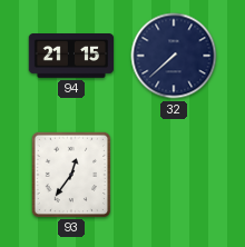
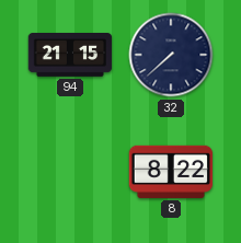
93: 12:36 -> none
8: none -> 8:22
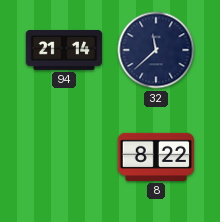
94: 21:15 -> 21:14
32: 7:38 -> 11:38
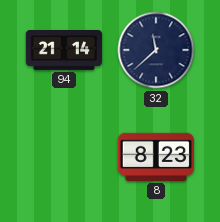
8: 8:22 -> 8:23
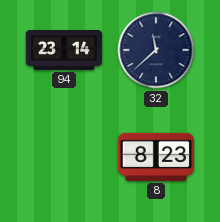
94: 21:14 -> 23:14
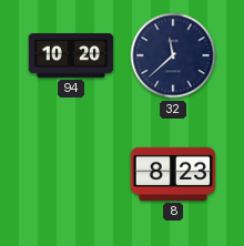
94: 23:14 -> 10:20
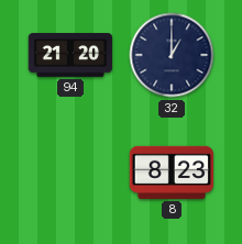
94: 10:20 -> 21:20
32: 11:38 -> 1:00
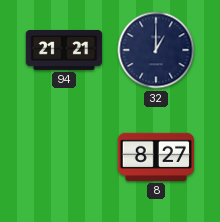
94: 21:20 -> 21:21
8: 8:23 -> 8:27
